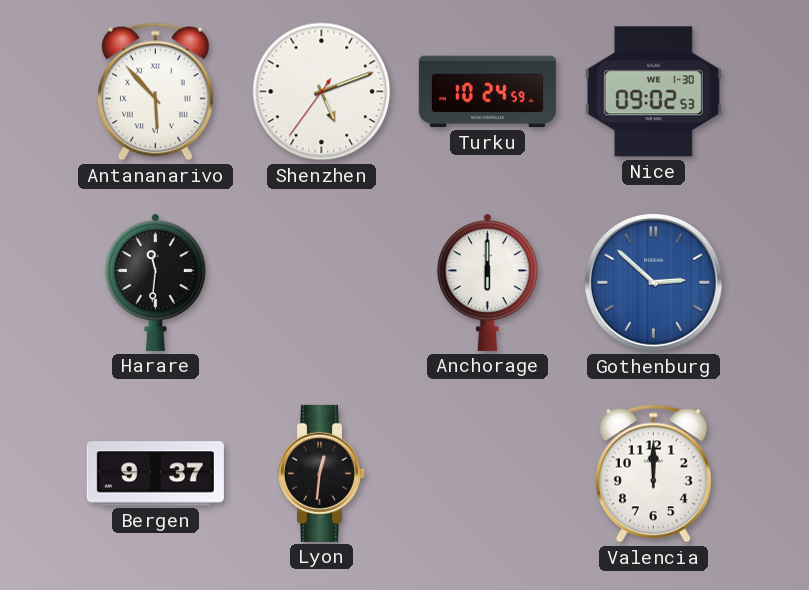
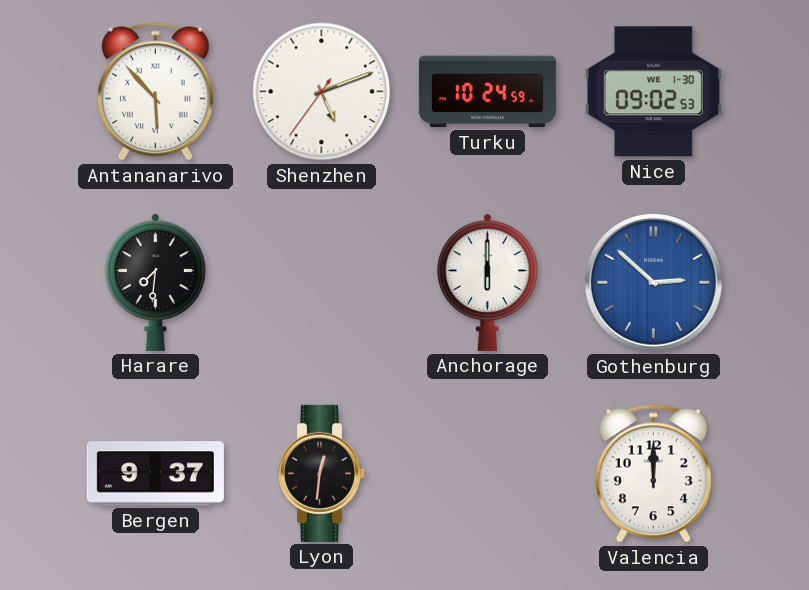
Harare: 11:31 -> 7:31
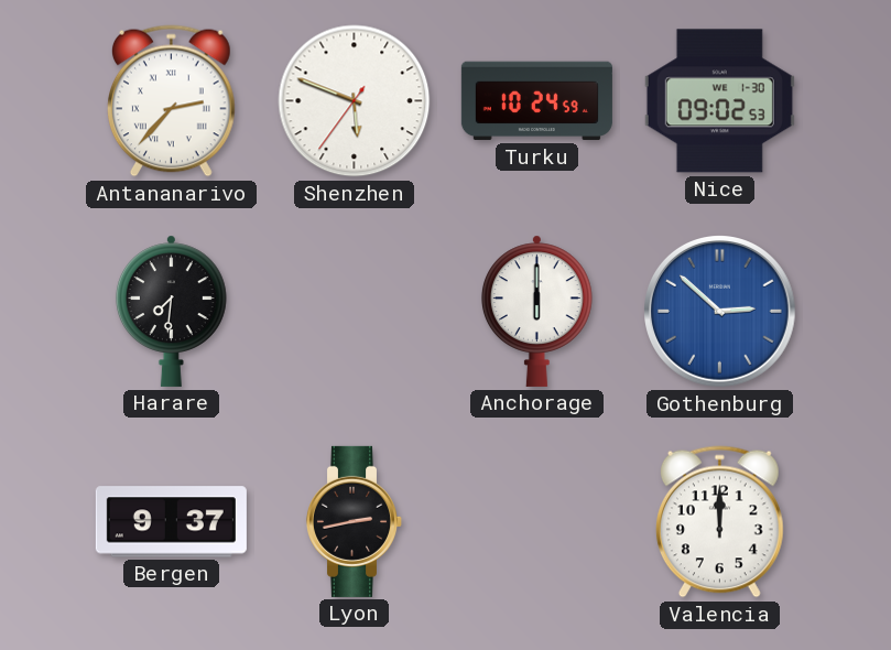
Antananarivo: 5:53 -> 2:37
Shenzhen: 5:11 -> 5:48
Lyon: 12:31 -> 2:43
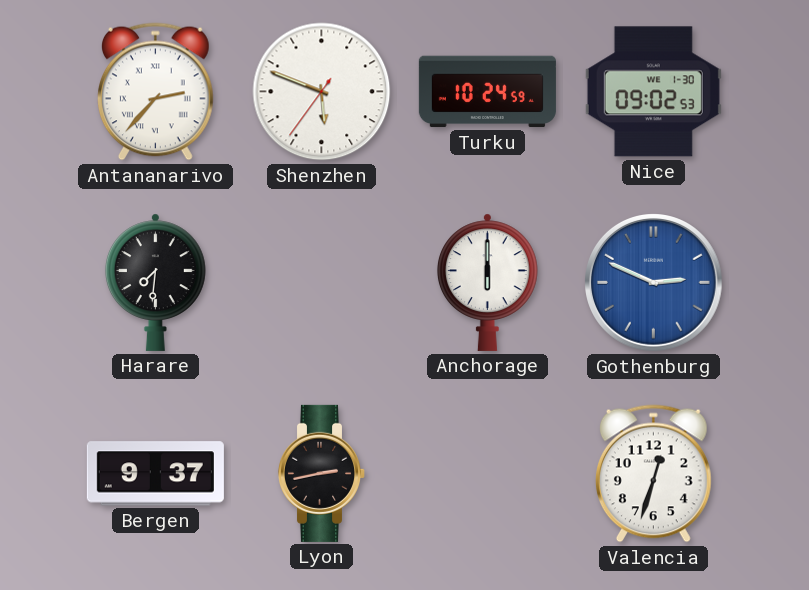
Gothenburg: 2:52 -> 2:49
Valencia: 12:00 -> 12:33
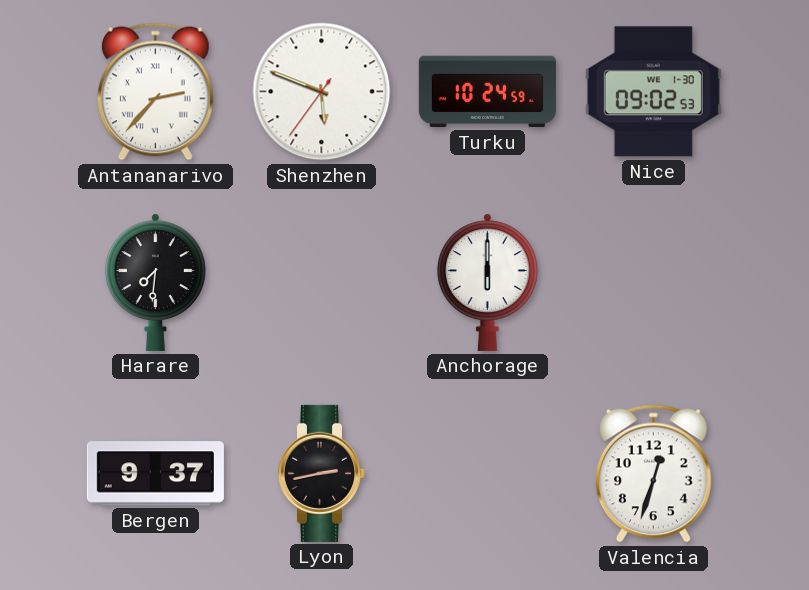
Gothenburg: 2:49 -> none
